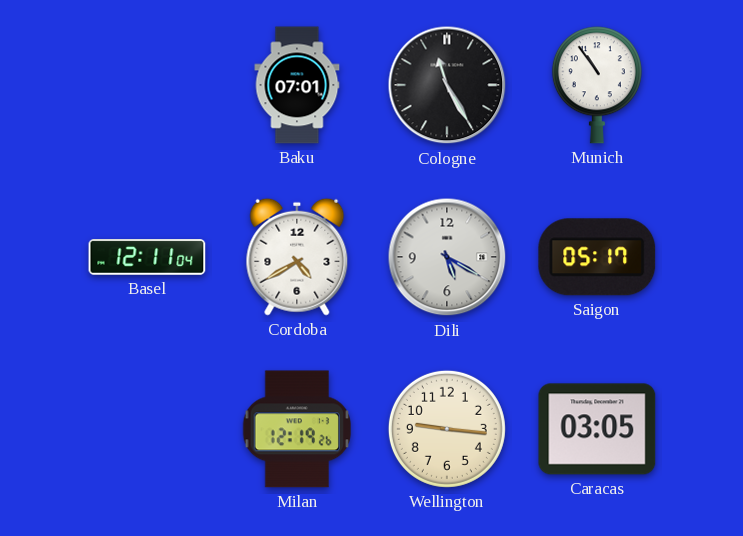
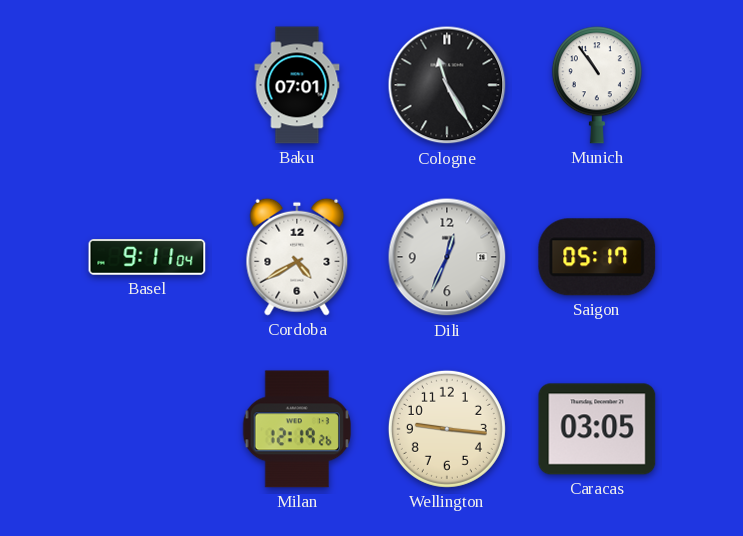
Basel: 12:11 -> 9:11
Dili: 5:20 -> 12:34
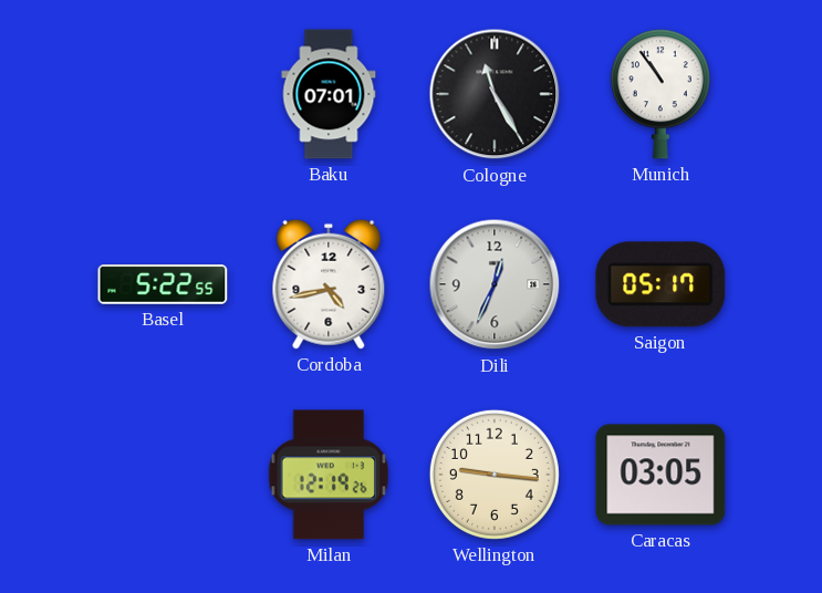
Basel: 9:11 -> 5:22
Cordoba: 4:40 -> 4:43
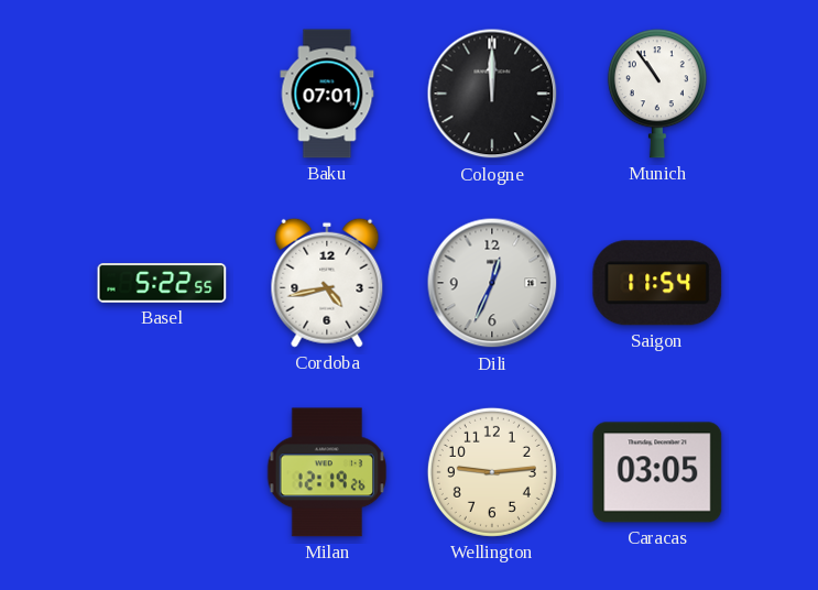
Cologne: 11:25 -> 12:00
Saigon: 05:17 -> 11:54
Wellington: 9:16 -> 9:14
